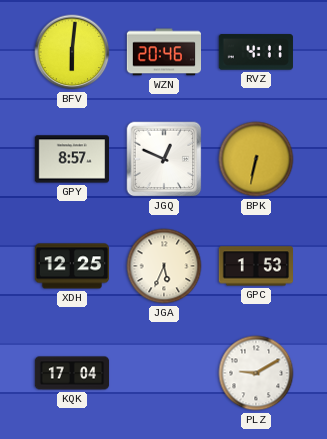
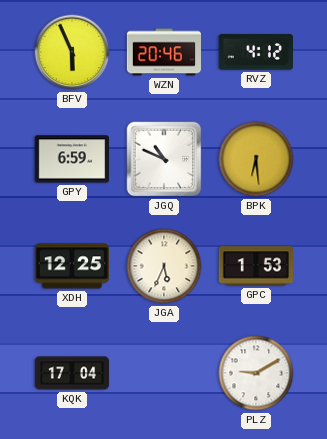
BFV: 6:01 -> 5:56
RVZ: 4:11 -> 4:12
GPY: 8:57 -> 6:59
JGQ: 12:49 -> 10:49
BPK: 6:32 -> 6:29
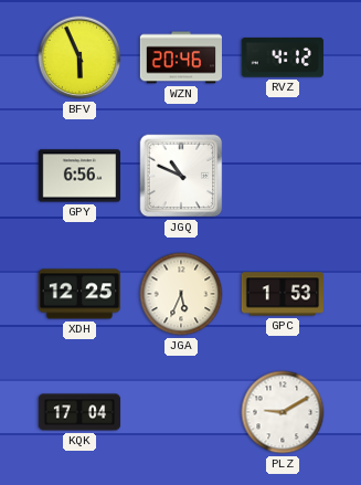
GPY: 6:59 -> 6:56
BPK: 6:29 -> none
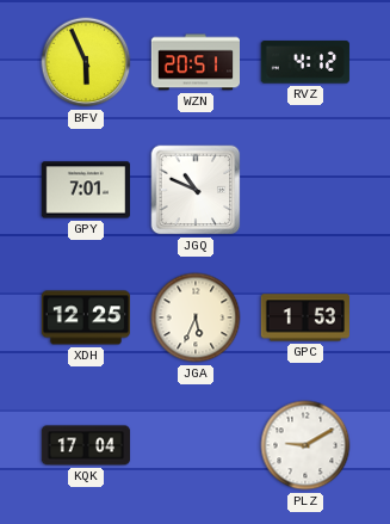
WZN: 20:46 -> 20:51
GPY: 6:56 -> 7:01
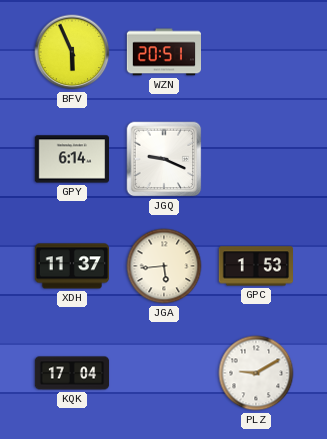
RVZ: 4:12 -> none
GPY: 7:01 -> 6:14
JGQ: 10:49 -> 9:19
XDH: 12:25 -> 11:37
JGA: 5:34 -> 5:44
